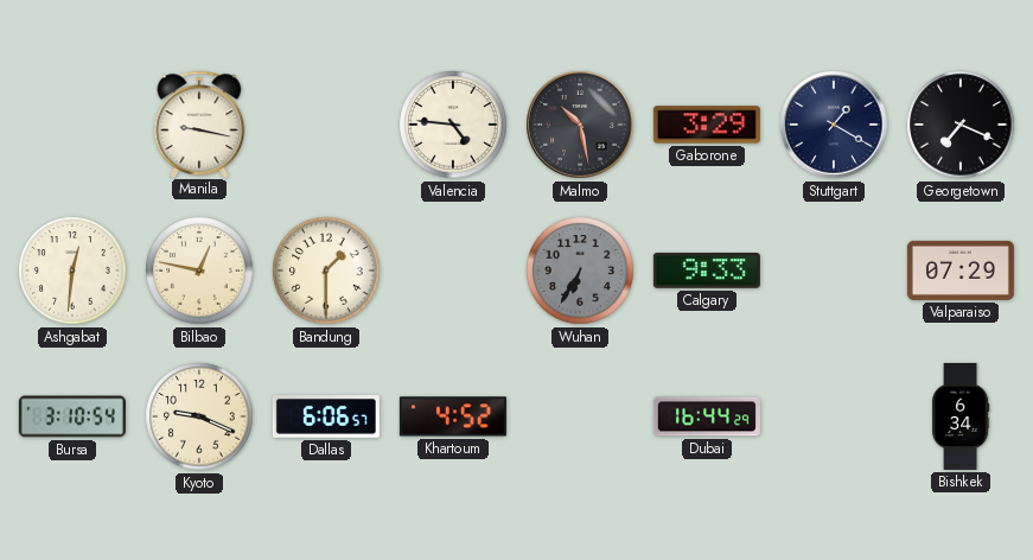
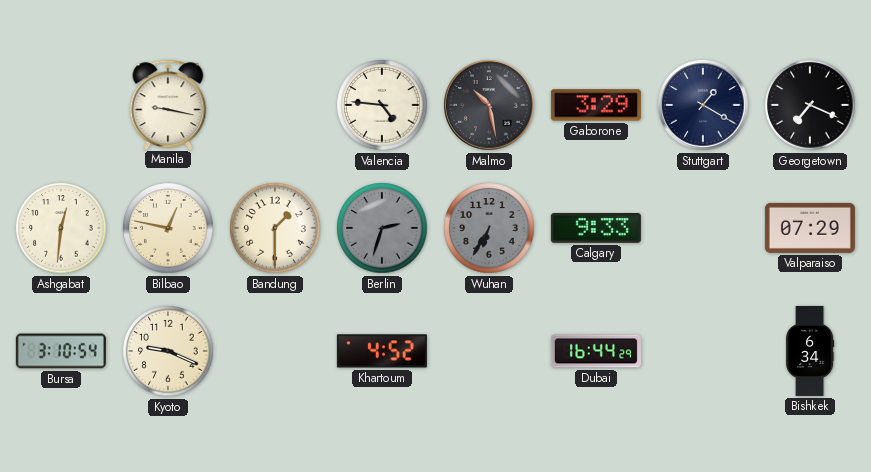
Berlin: none -> 2:33
Dallas: 6:06 -> none
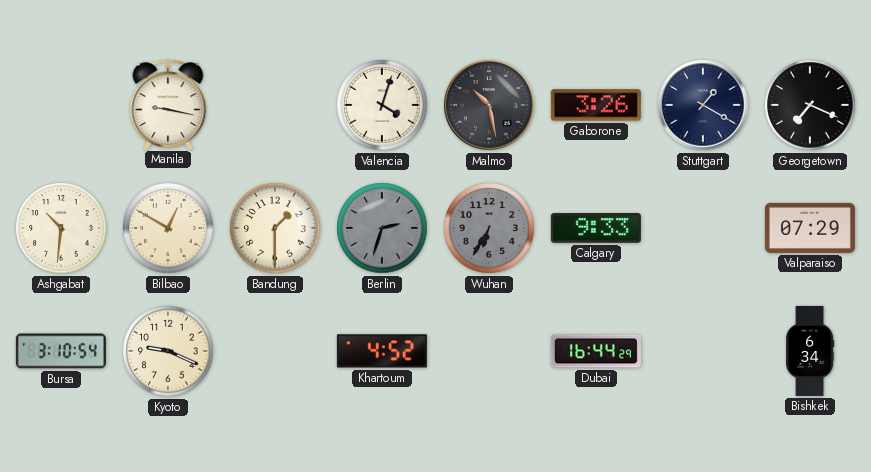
Valencia: 4:46 -> 4:03
Gaborone: 3:29 -> 3:26
Ashgabat: 12:31 -> 10:31
Bilbao: 12:47 -> 12:50
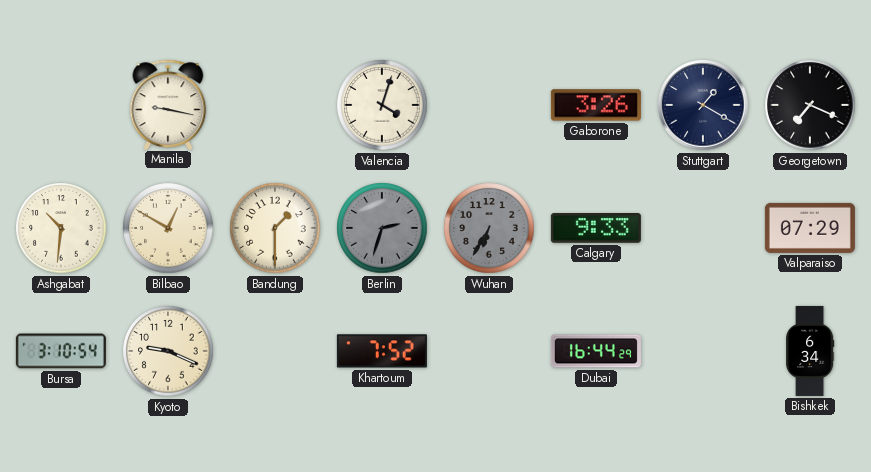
Malmo: 10:28 -> none
Khartoum: 4:52 -> 7:52
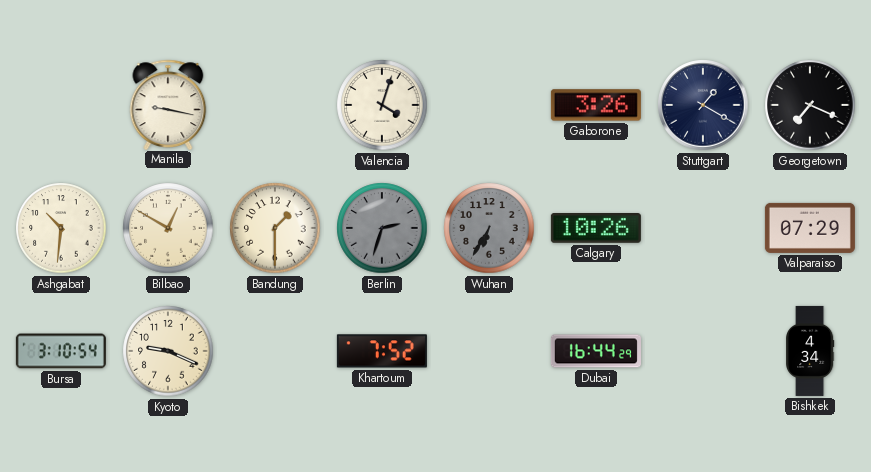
Calgary: 9:33 -> 10:26
Bishkek: 6:34 -> 4:34
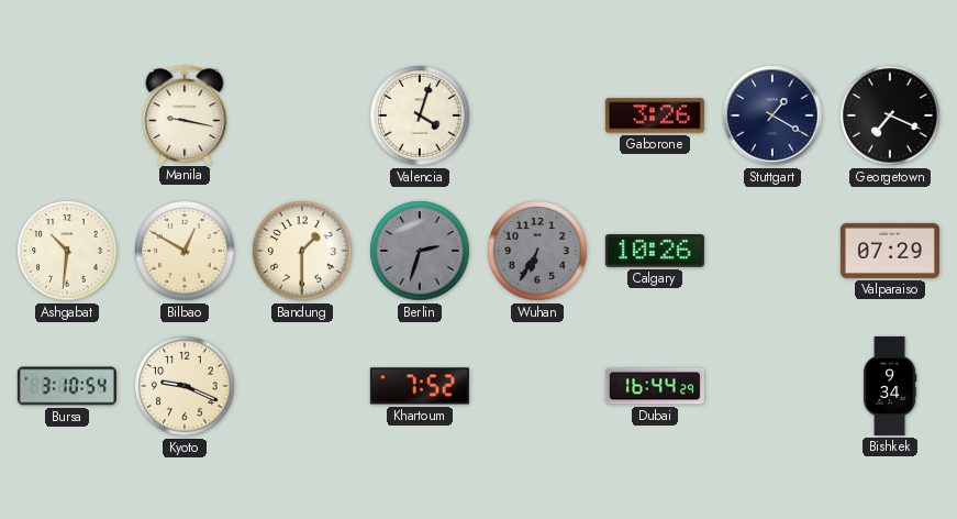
Bishkek: 4:34 -> 9:34
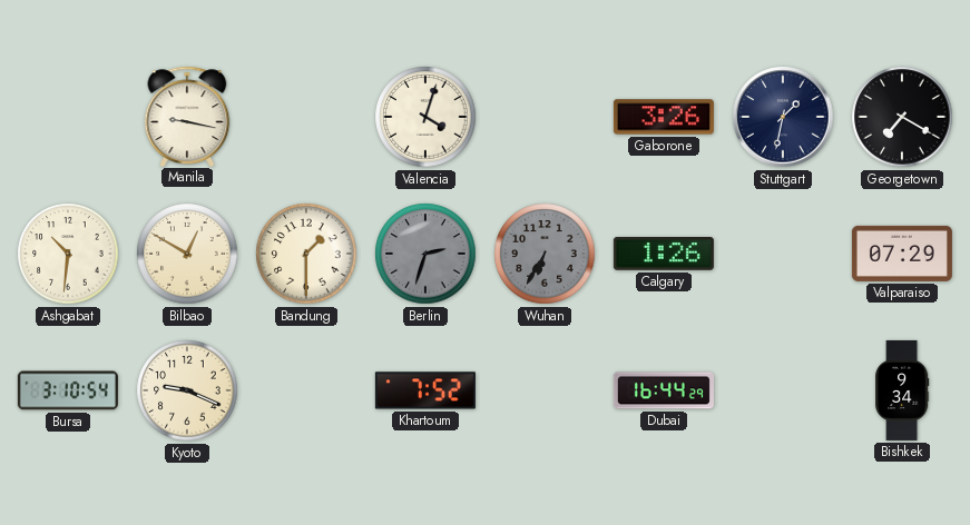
Stuttgart: 1:20 -> 1:32
Georgetown: 7:19 -> 7:20
Calgary: 10:26 -> 1:26
